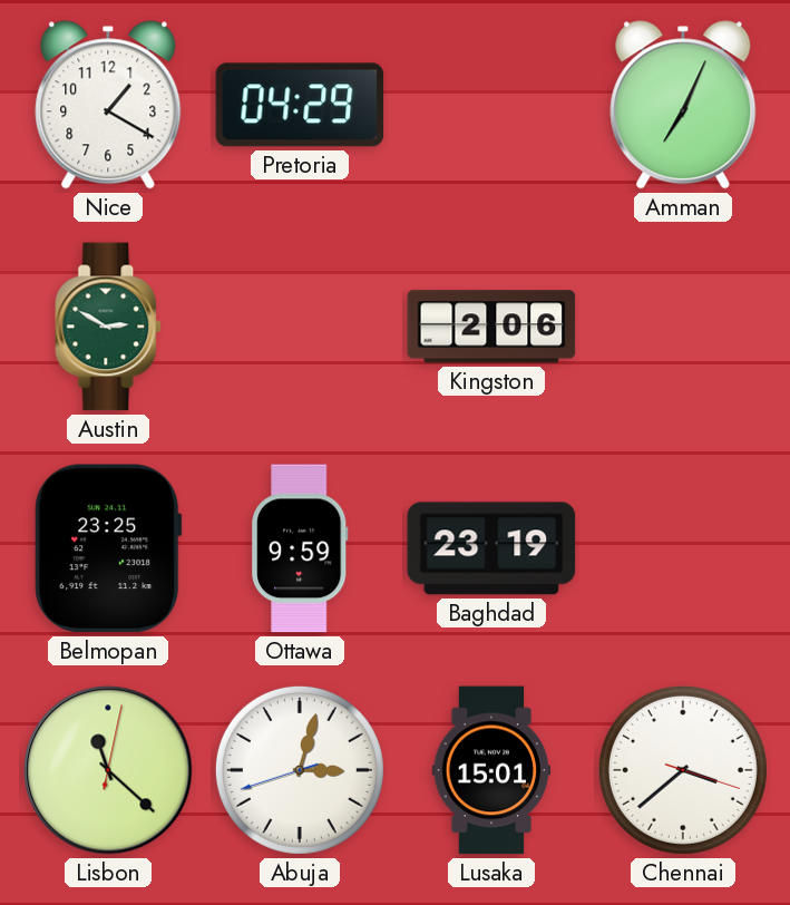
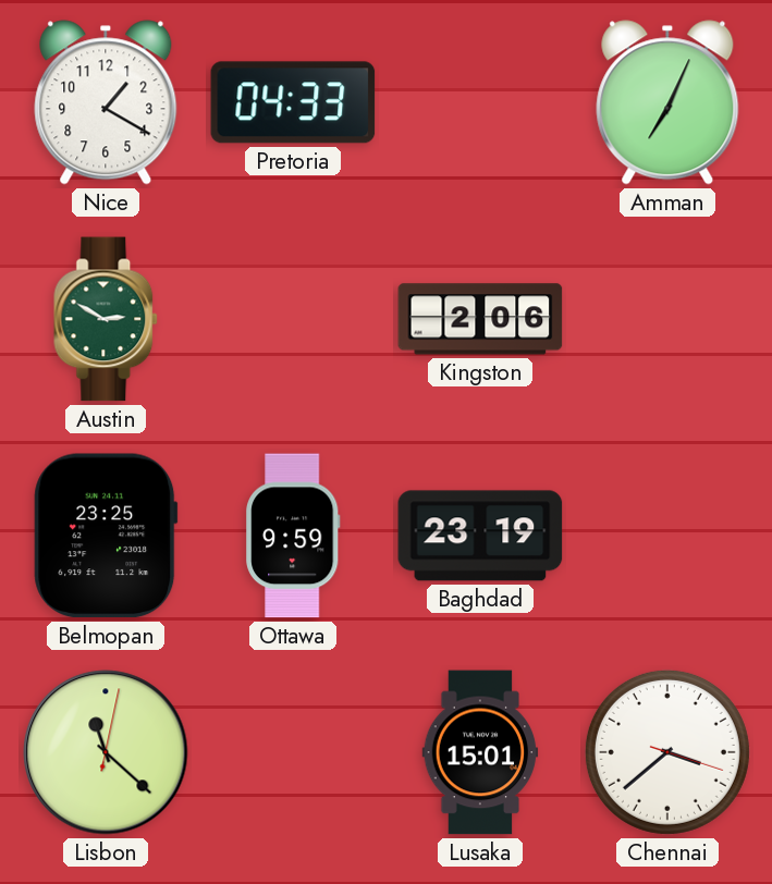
Pretoria: 04:29 -> 04:33
Abuja: 3:02 -> none
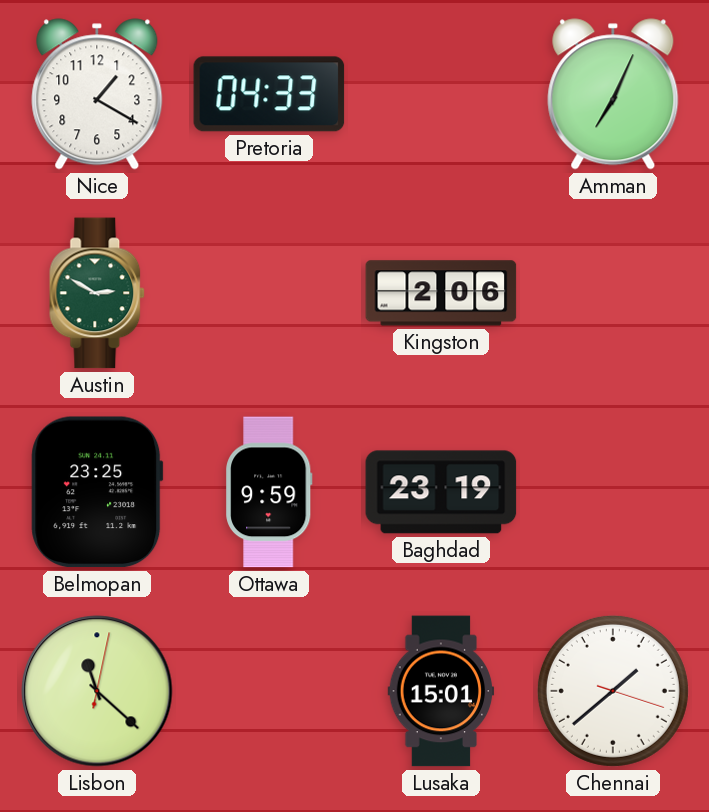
Chennai: 3:38 -> 1:38
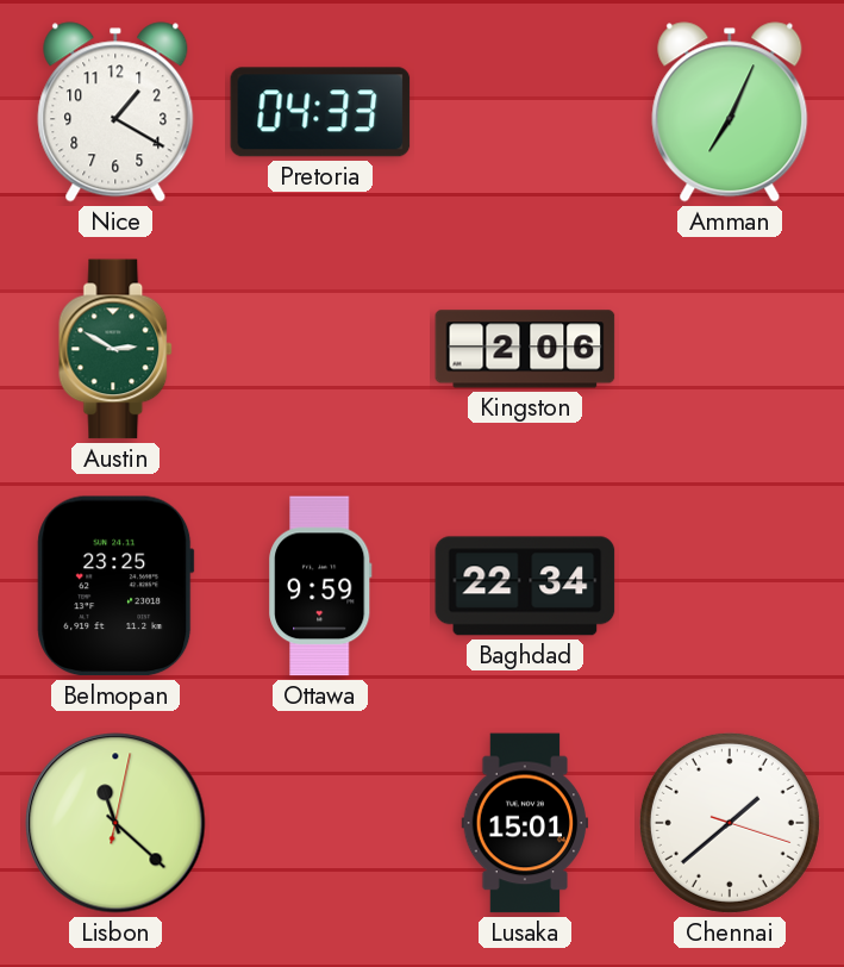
Baghdad: 23:19 -> 22:34
